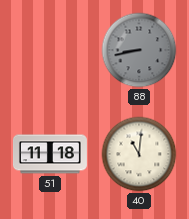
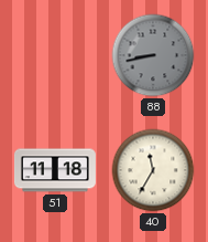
40: 11:01 -> 11:35
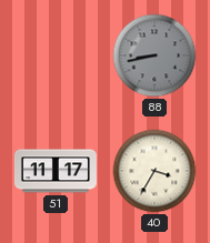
51: 11:18 -> 11:17
40: 11:35 -> 3:35
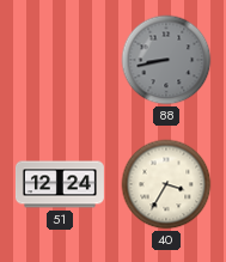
51: 11:17 -> 12:24
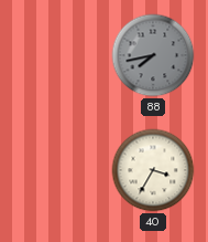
88: 8:43 -> 7:43
51: 12:24 -> none
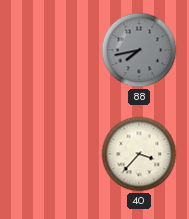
40: 3:35 -> 3:37
